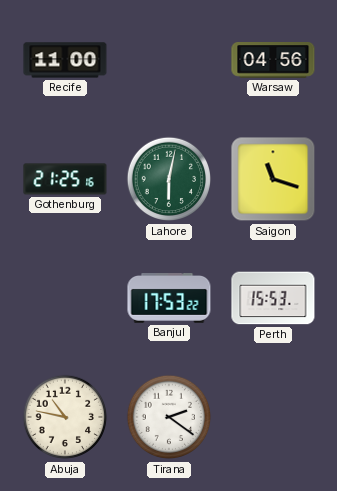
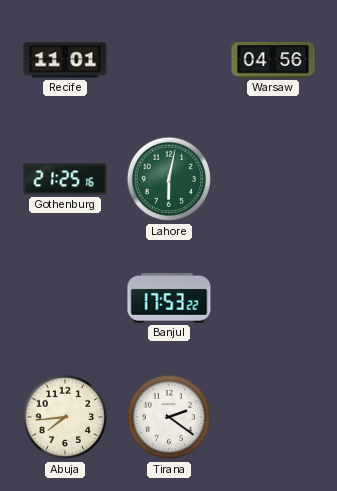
Recife: 11:00 -> 11:01
Saigon: 11:18 -> none
Perth: 15:53 -> none
Abuja: 10:47 -> 7:44
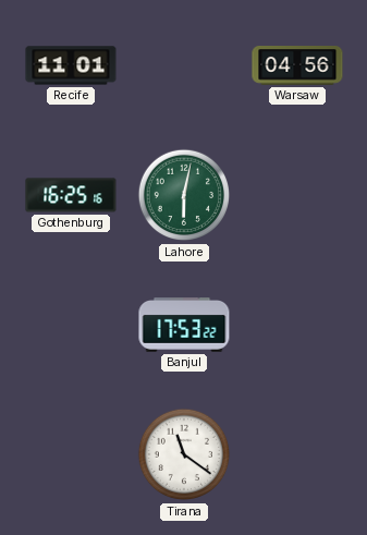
Gothenburg: 21:25 -> 16:25
Abuja: 7:44 -> none
Tirana: 2:21 -> 11:21
